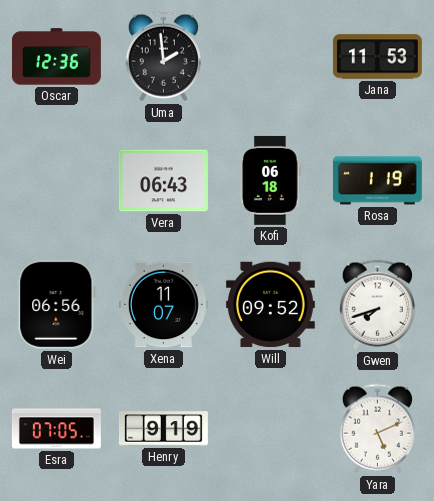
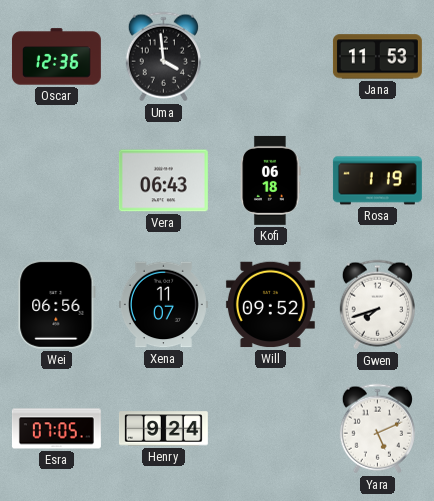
Uma: 1:59 -> 3:59
Henry: 9:19 -> 9:24
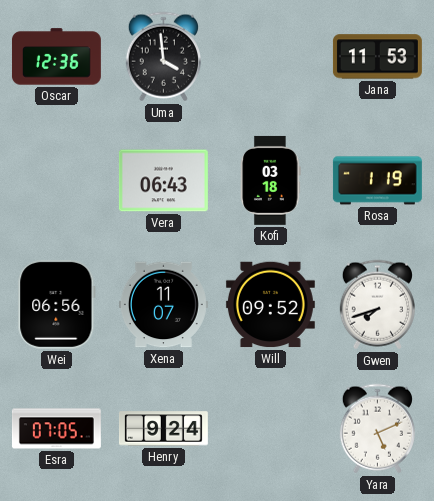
Kofi: 06:18 -> 03:18
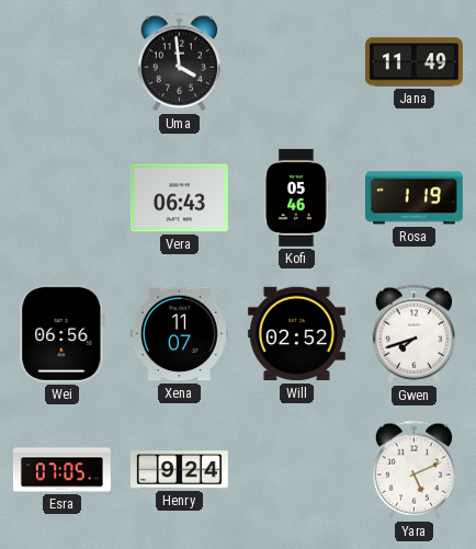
Oscar: 12:36 -> none
Jana: 11:53 -> 11:49
Kofi: 03:18 -> 05:46
Will: 09:52 -> 02:52
